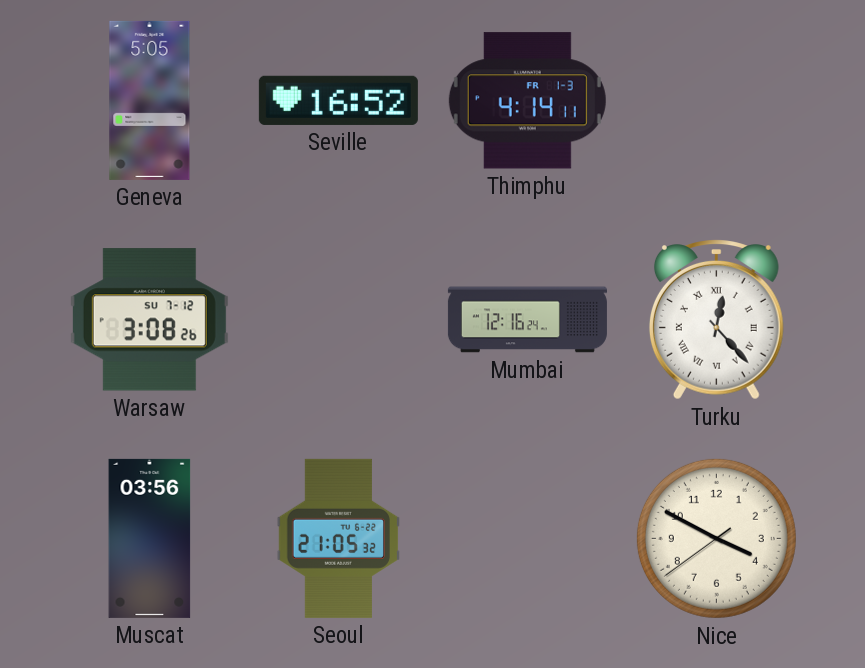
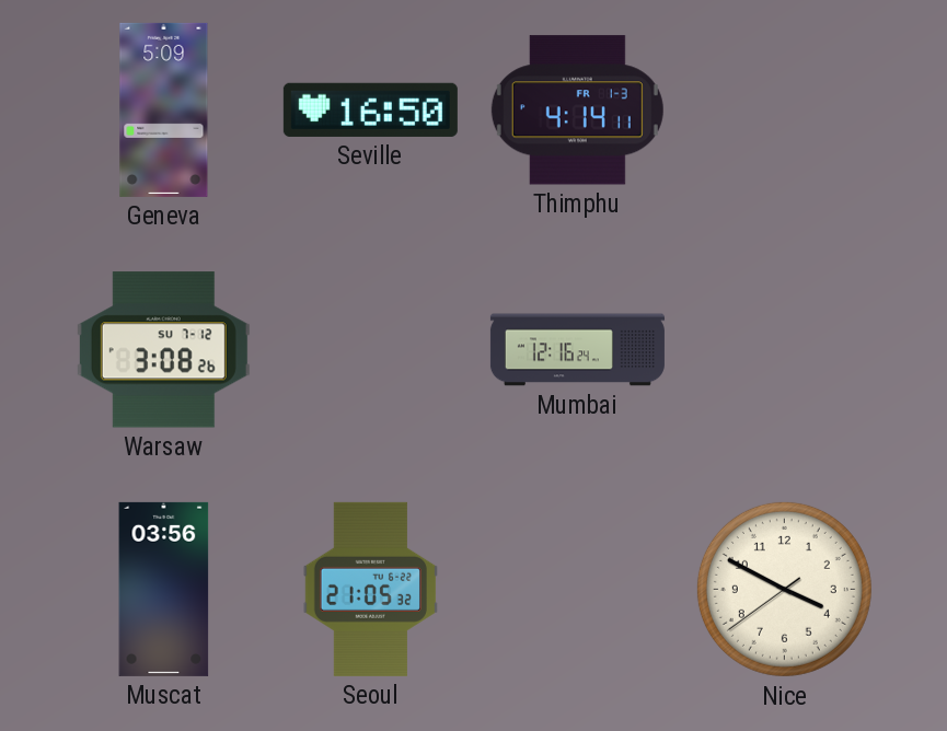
Geneva: 5:05 -> 5:09
Seville: 16:52 -> 16:50
Turku: 12:23 -> none
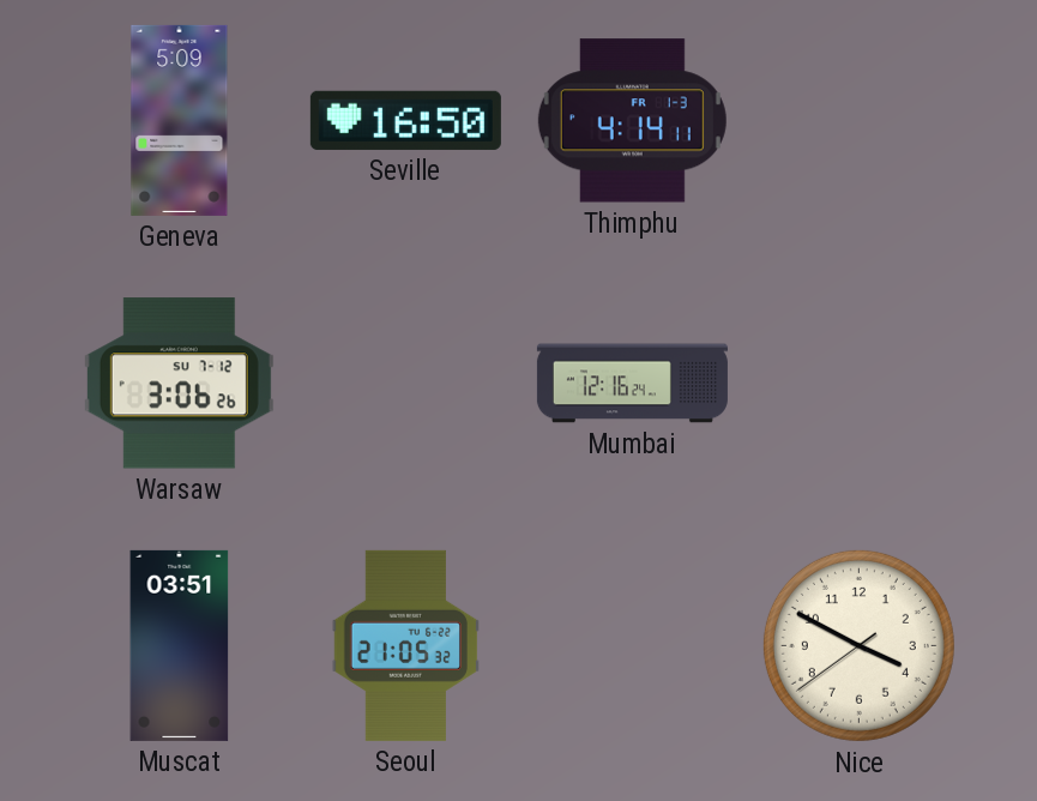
Warsaw: 3:08 -> 3:06
Muscat: 03:56 -> 03:51
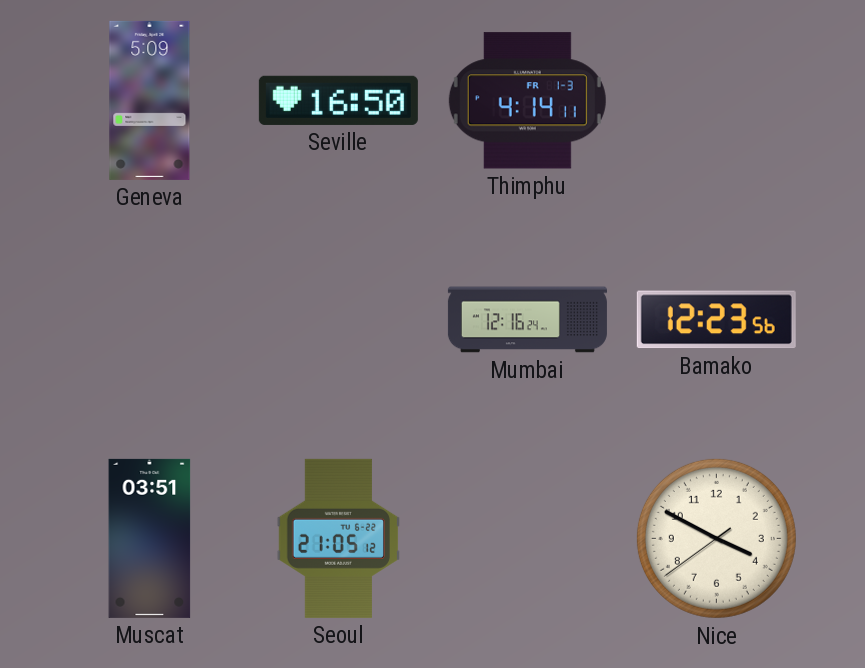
Warsaw: 3:06 -> none
Bamako: none -> 12:23
Seoul: 21:05:32 -> 21:05:12
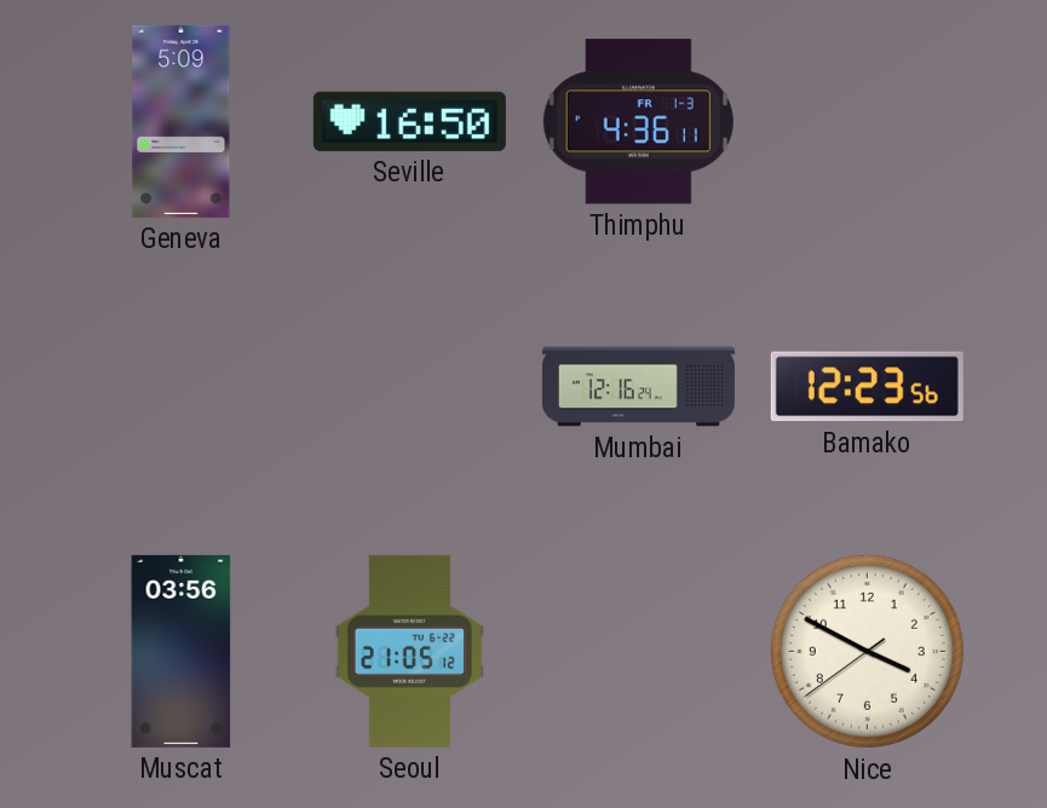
Thimphu: 4:14 -> 4:36
Muscat: 03:51 -> 03:56
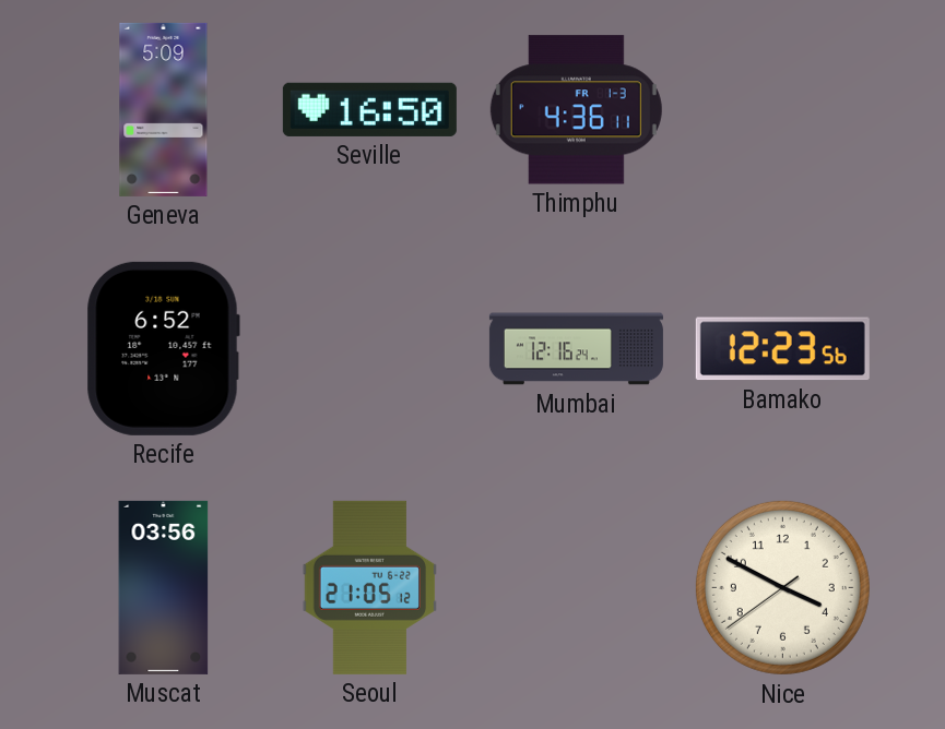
Recife: none -> 6:52
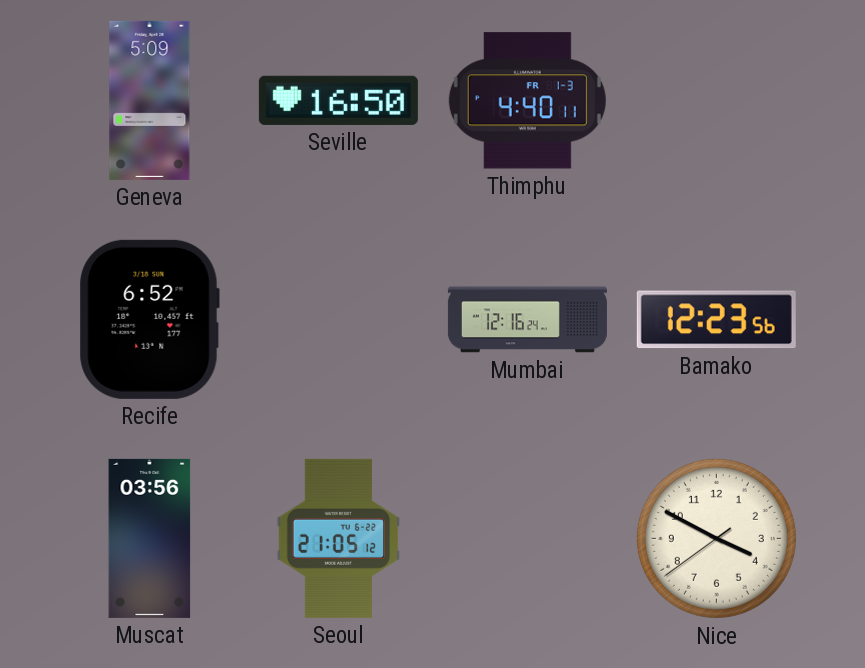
Thimphu: 4:36 -> 4:40
